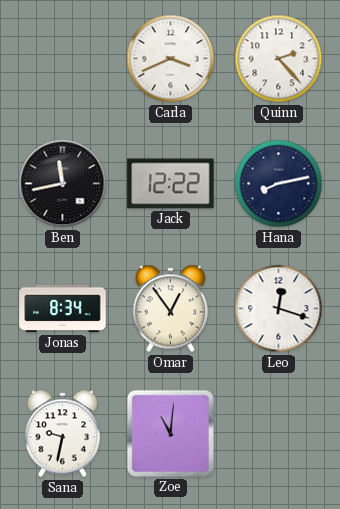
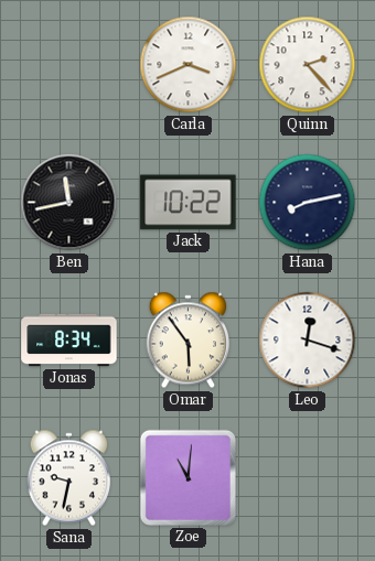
Jack: 12:22 -> 10:22
Omar: 12:54 -> 5:54
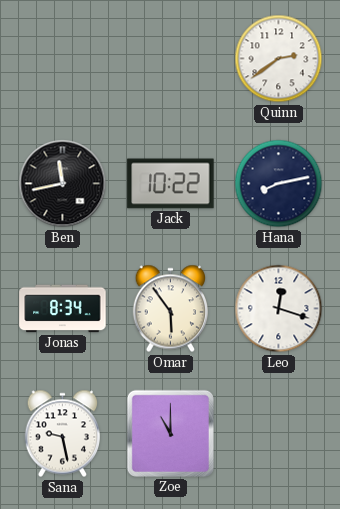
Carla: 3:41 -> none
Quinn: 2:23 -> 2:39
Sana: 9:32 -> 9:28
Zoe: 11:01 -> 11:00
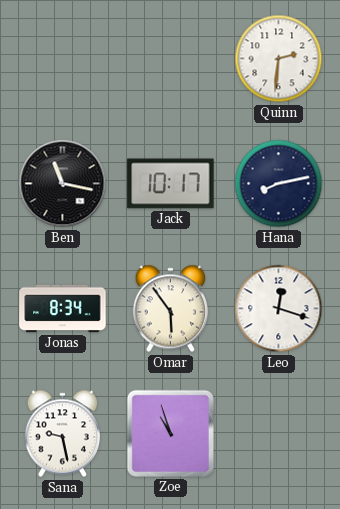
Quinn: 2:39 -> 2:31
Ben: 11:43 -> 11:17
Jack: 10:22 -> 10:17
Zoe: 11:00 -> 10:57
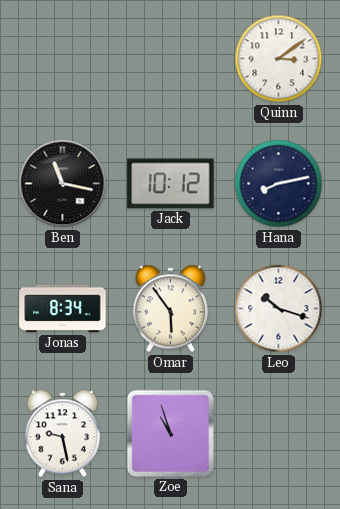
Quinn: 2:31 -> 3:09
Jack: 10:17 -> 10:12
Leo: 12:18 -> 10:18
